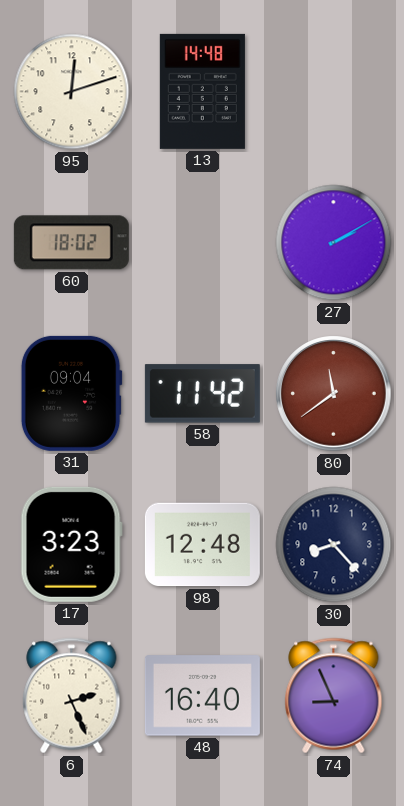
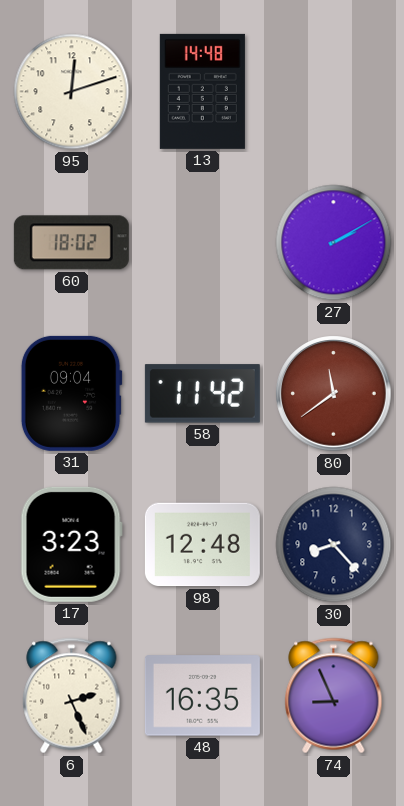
48: 16:40 -> 16:35
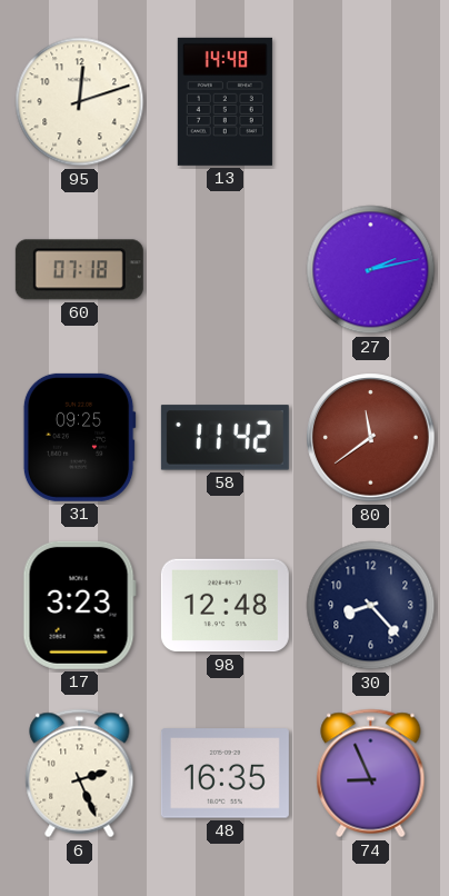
60: 18:02 -> 07:18
27: 2:10 -> 2:13
31: 09:04 -> 09:25
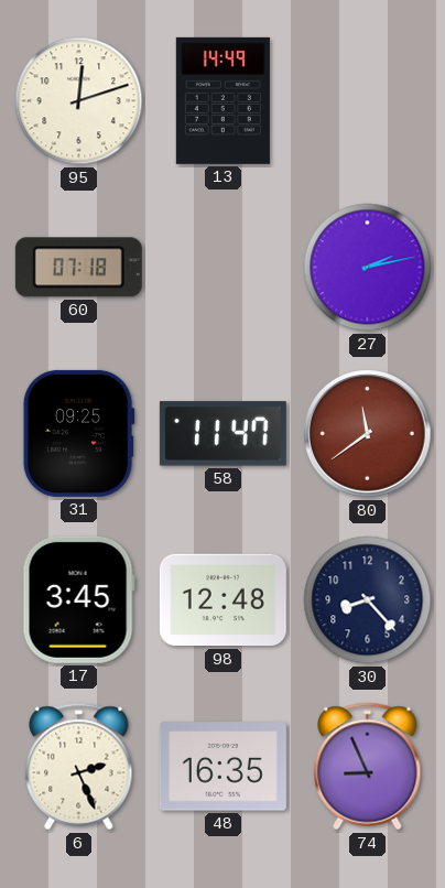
13: 14:48 -> 14:49
58: 11:42 -> 11:47
17: 3:23 -> 3:45
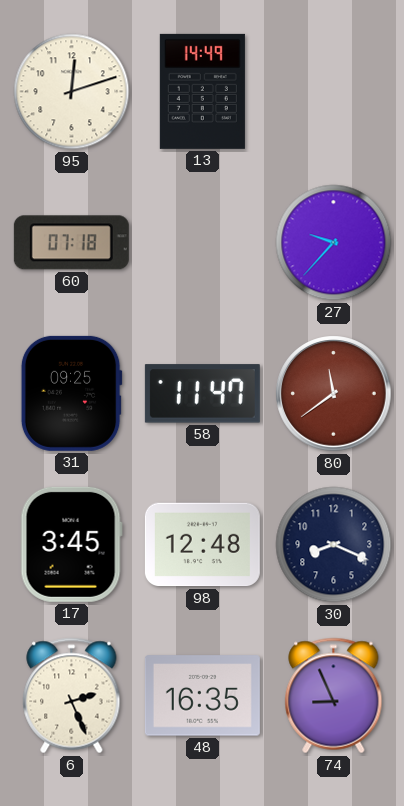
27: 2:13 -> 9:37
30: 8:23 -> 8:19
